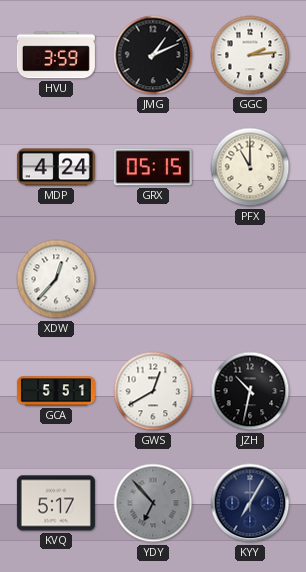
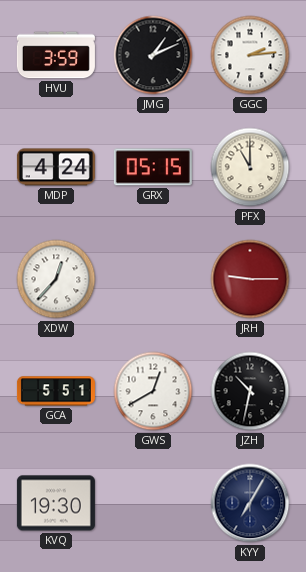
JRH: none -> 9:15
KVQ: 5:17 -> 19:30
YDY: 6:53 -> none
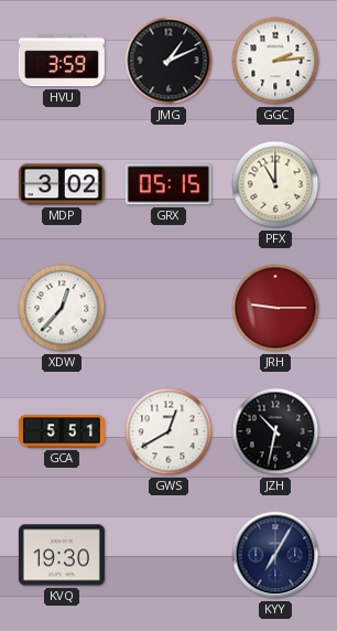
MDP: 4:24 -> 3:02
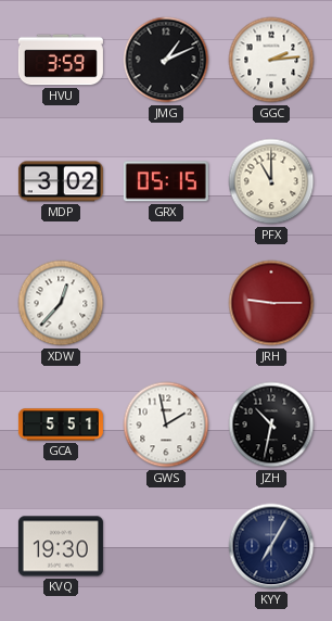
GWS: 12:40 -> 1:58
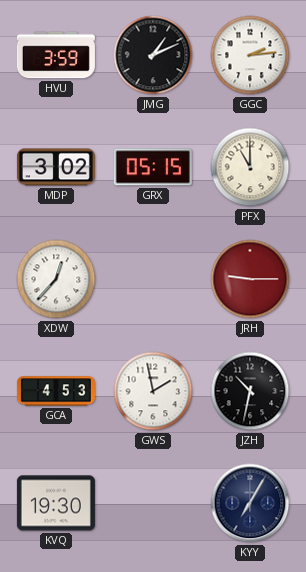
GCA: 5:51 -> 4:53
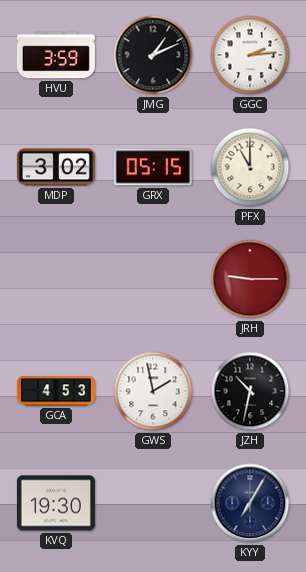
XDW: 12:37 -> none
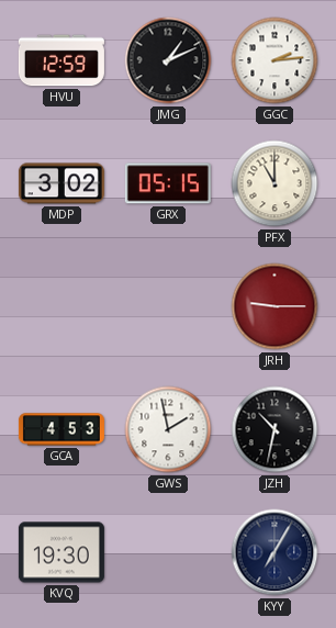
HVU: 3:59 -> 12:59
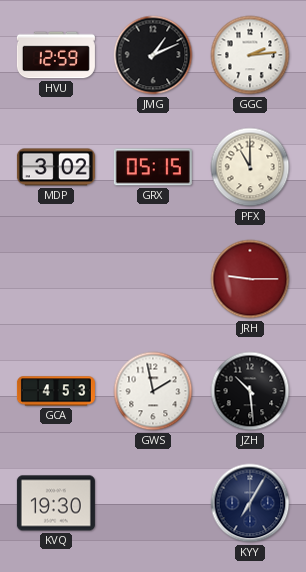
JZH: 10:32 -> 10:29
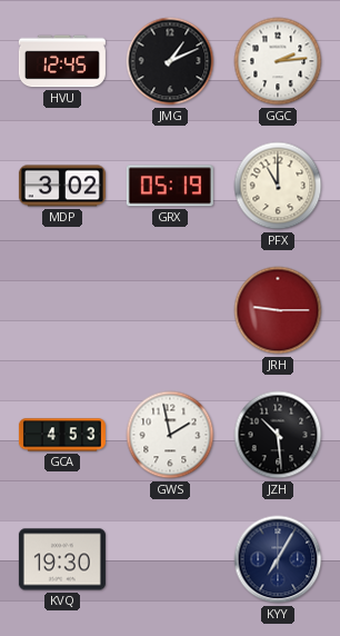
HVU: 12:59 -> 12:45
GRX: 05:15 -> 05:19
